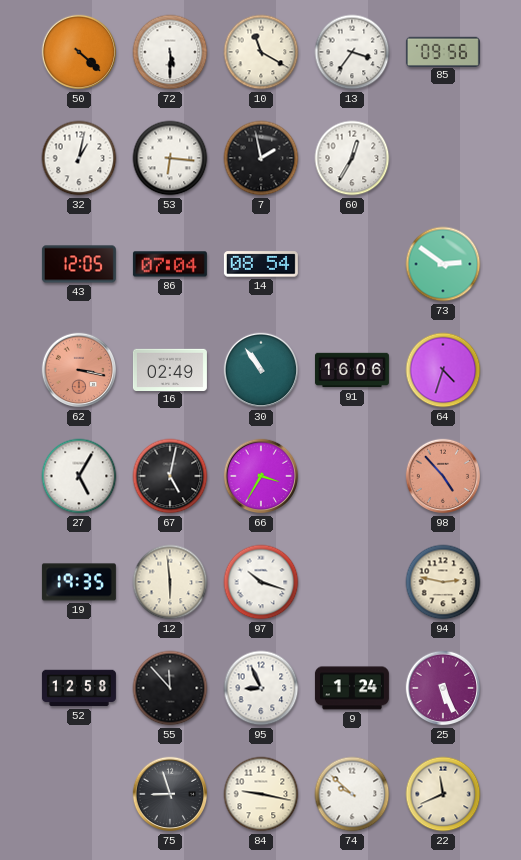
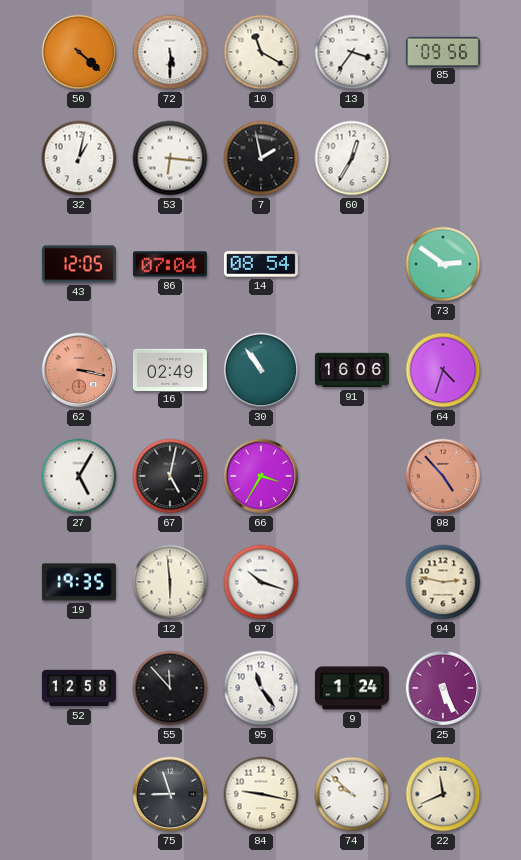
95: 8:56 -> 11:24
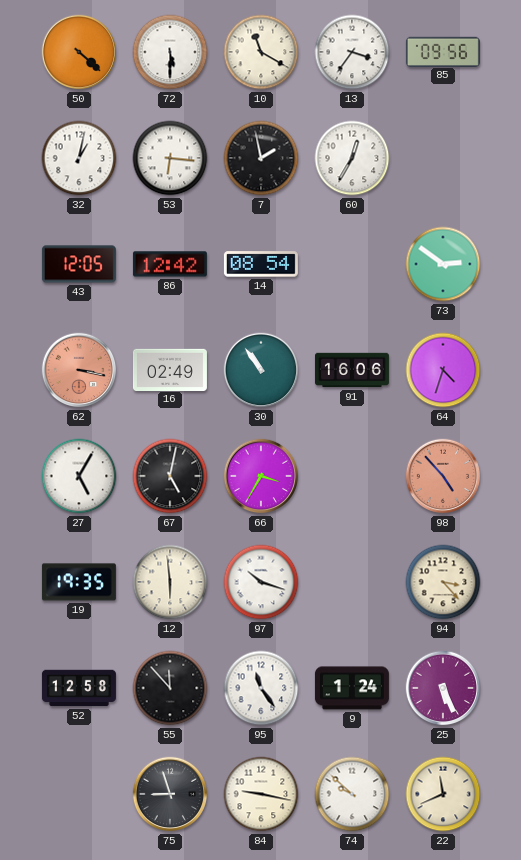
86: 07:04 -> 12:42
94: 2:47 -> 3:23
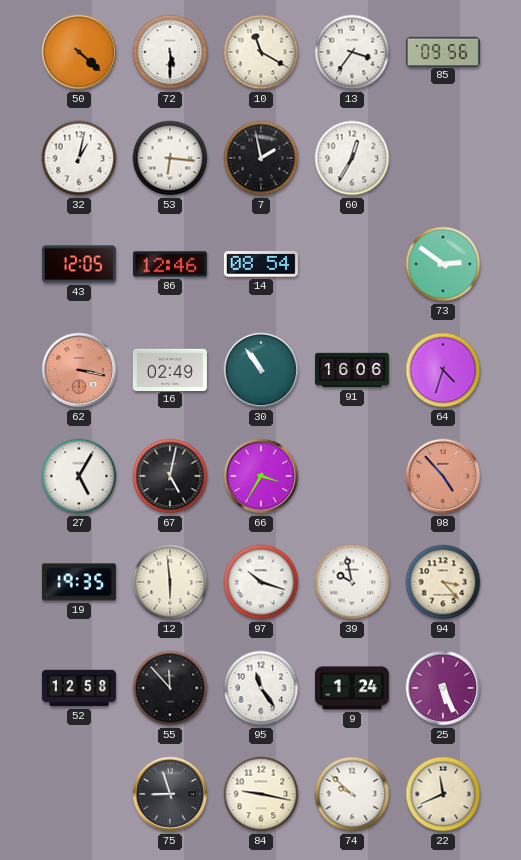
86: 12:42 -> 12:46
39: none -> 9:58
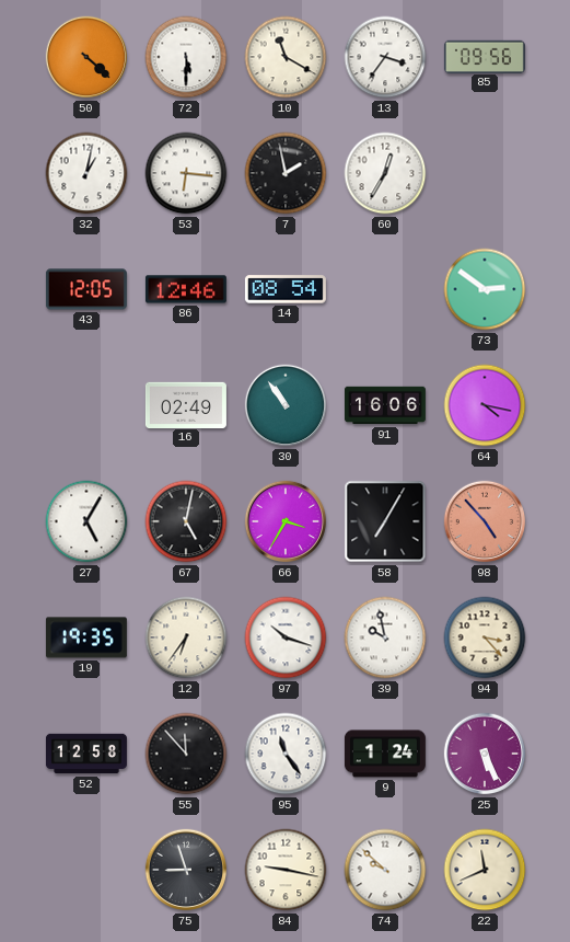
62: 3:17 -> none
64: 4:33 -> 4:17
58: none -> 7:05
12: 5:59 -> 6:36
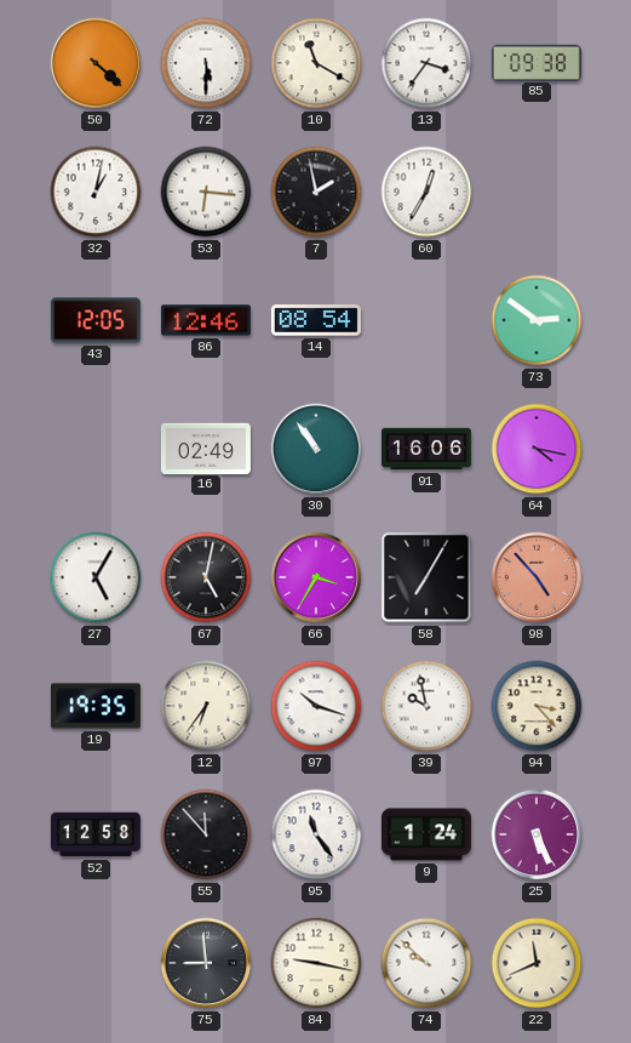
85: 09:56 -> 09:38
75: 8:57 -> 8:59
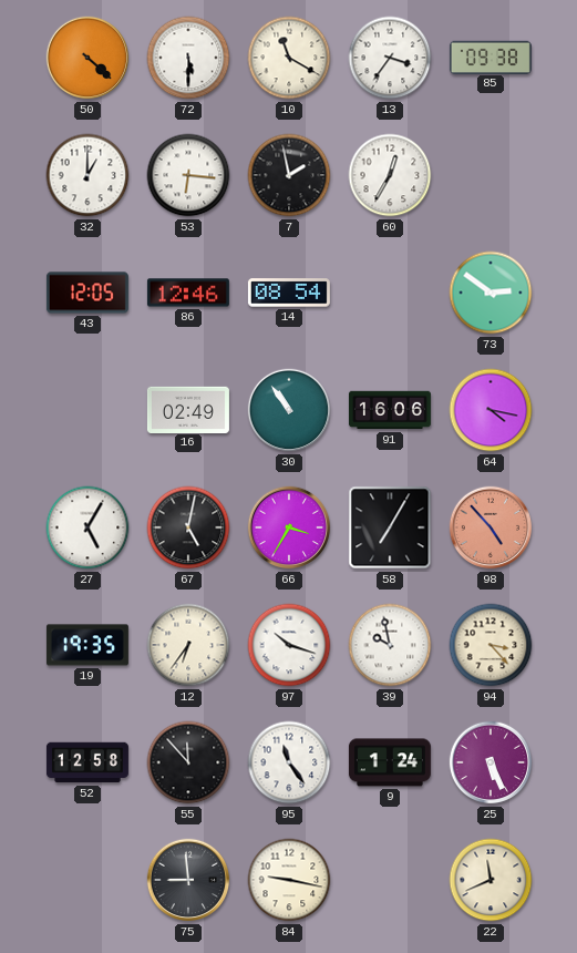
32: 1:02 -> 1:00
74: 9:52 -> none
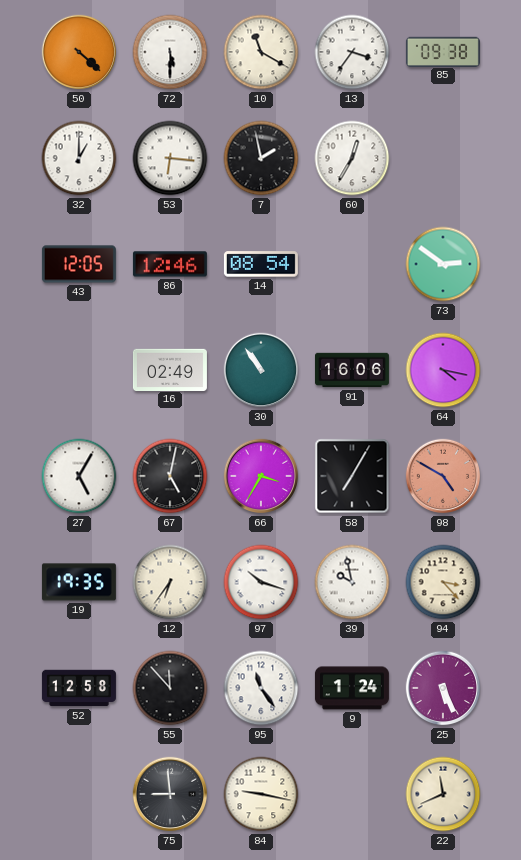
98: 4:53 -> 4:50
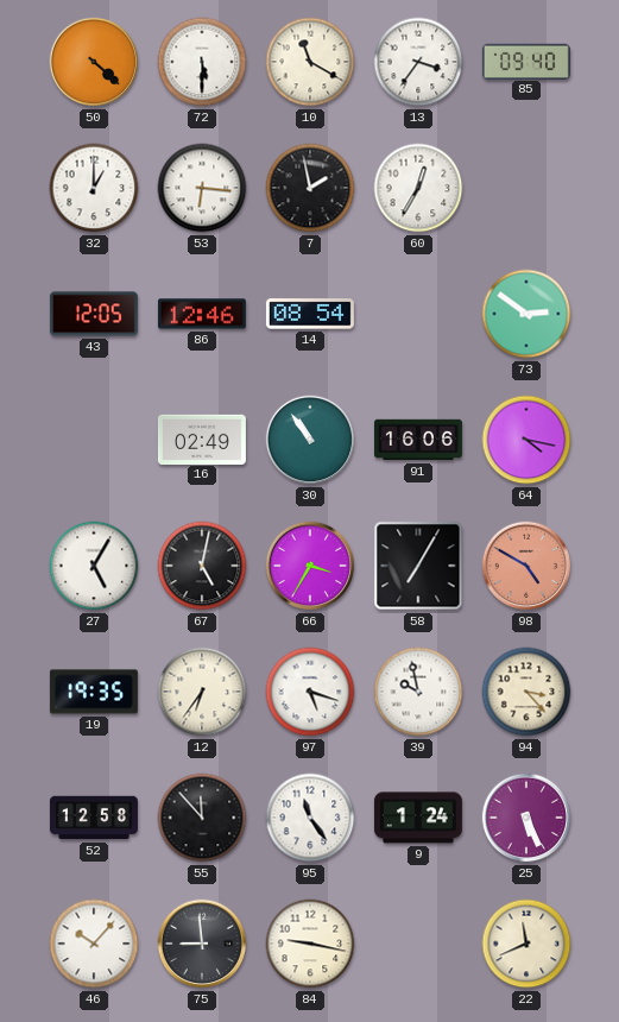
85: 09:38 -> 09:40
97: 10:18 -> 5:18
46: none -> 10:07
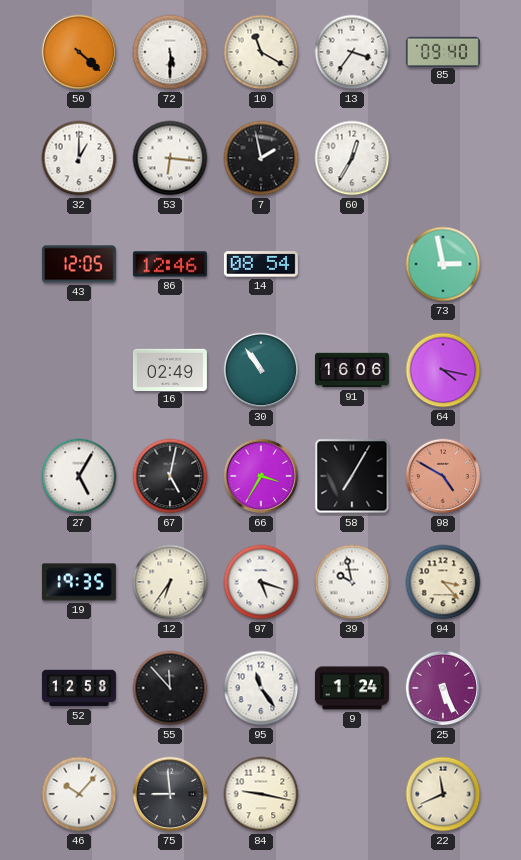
73: 2:51 -> 2:58
